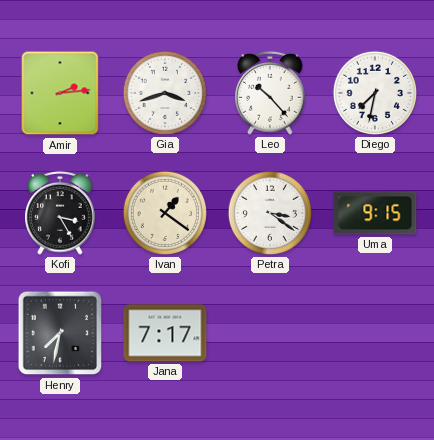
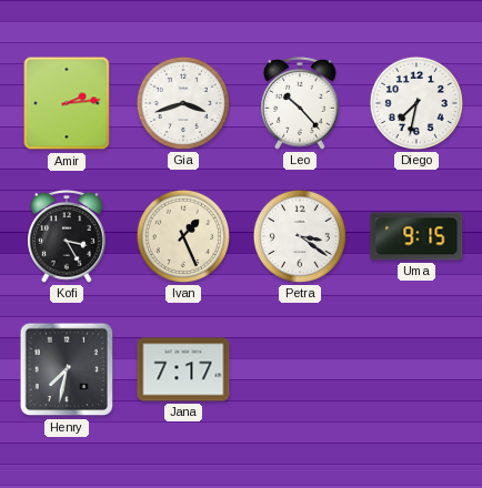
Ivan: 1:21 -> 1:26
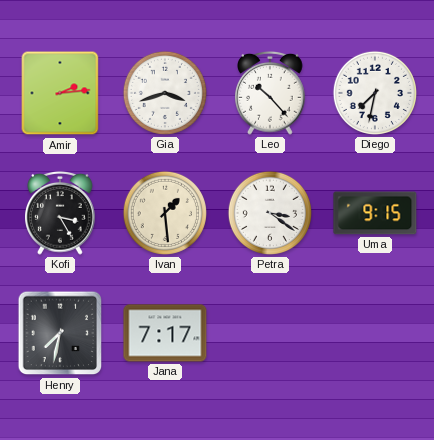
Ivan: 1:26 -> 1:29
